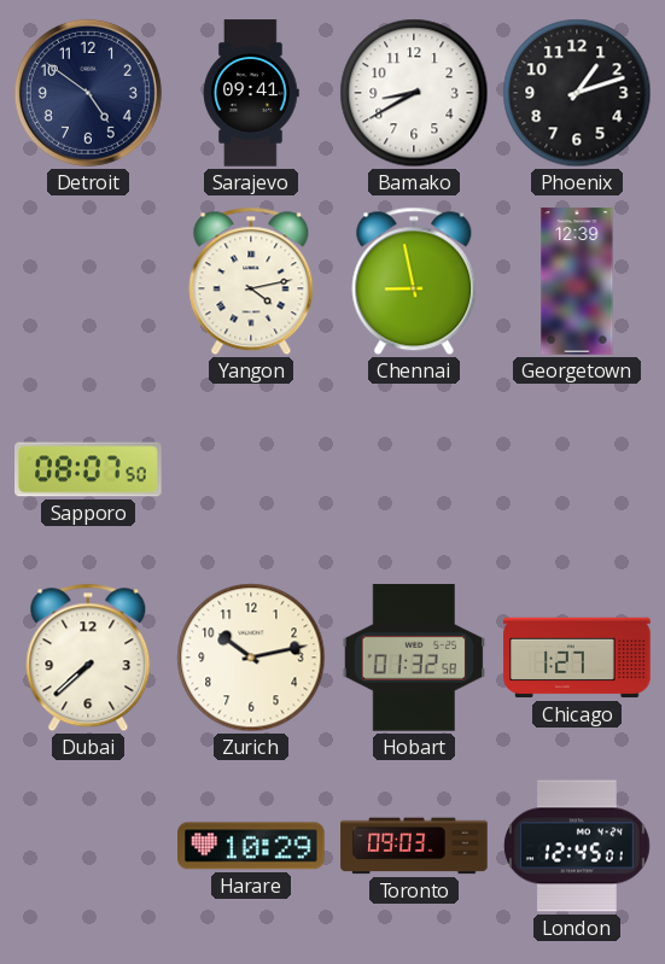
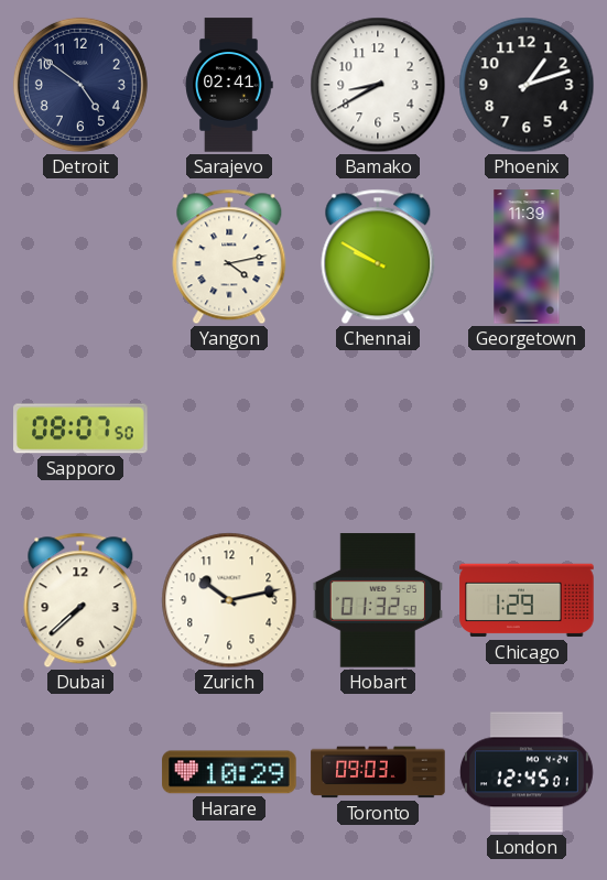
Sarajevo: 09:41 -> 02:41
Chennai: 8:58 -> 9:50
Georgetown: 12:39 -> 11:39
Chicago: 1:27 -> 1:29
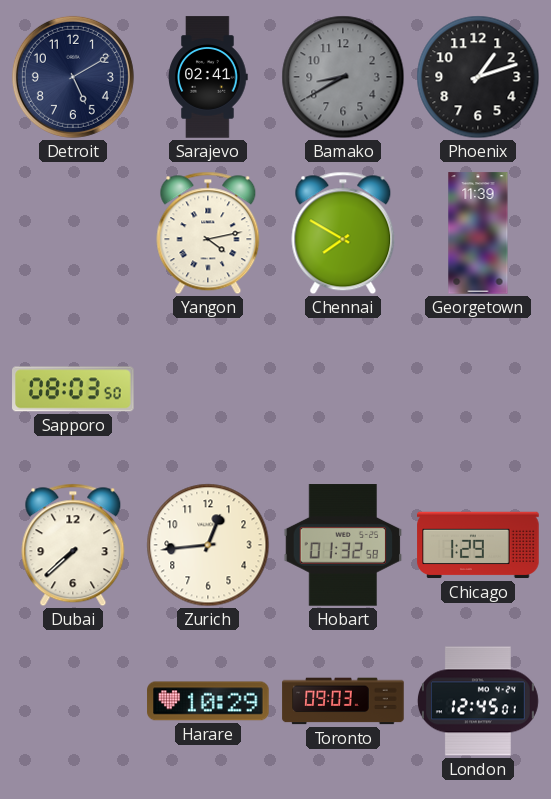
Detroit: 4:51 -> 5:10
Bamako dial: white -> grey
Chennai: 9:50 -> 7:50
Sapporo: 08:07 -> 08:03
Zurich: 10:13 -> 12:44
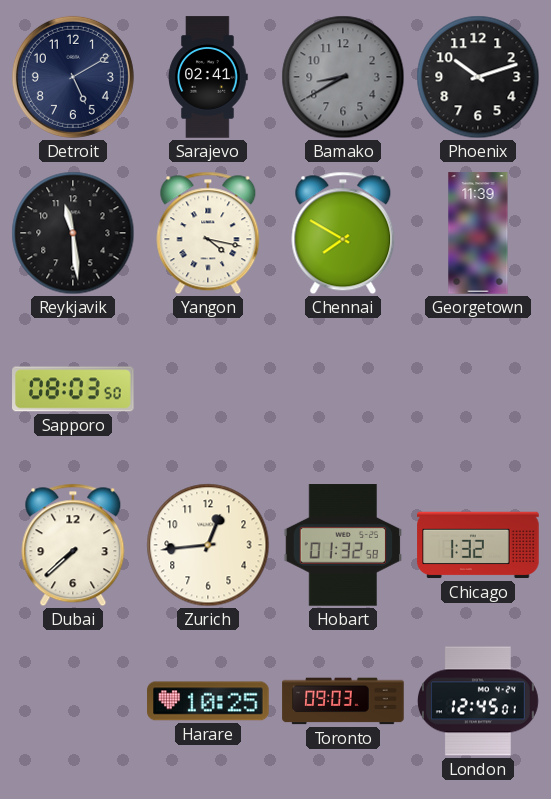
Phoenix: 1:12 -> 10:12
Reykjavik: none -> 11:29
Yangon: 4:13 -> 4:17
Chicago: 1:29 -> 1:32
Harare: 10:29 -> 10:25
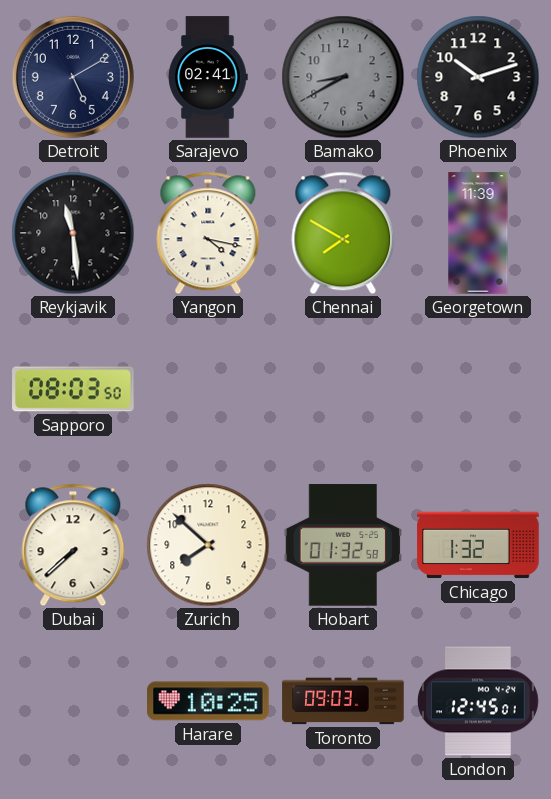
Zurich: 12:44 -> 7:52
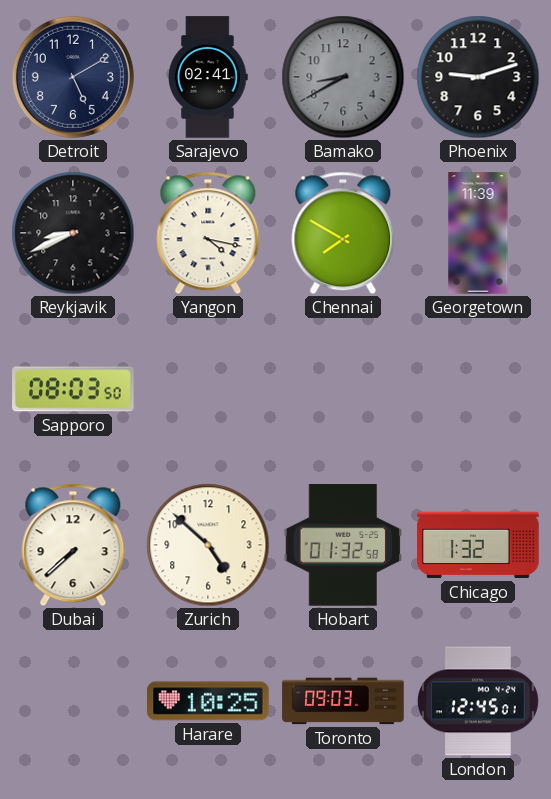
Phoenix: 10:12 -> 9:12
Reykjavik: 11:29 -> 8:41
Zurich: 7:52 -> 4:52
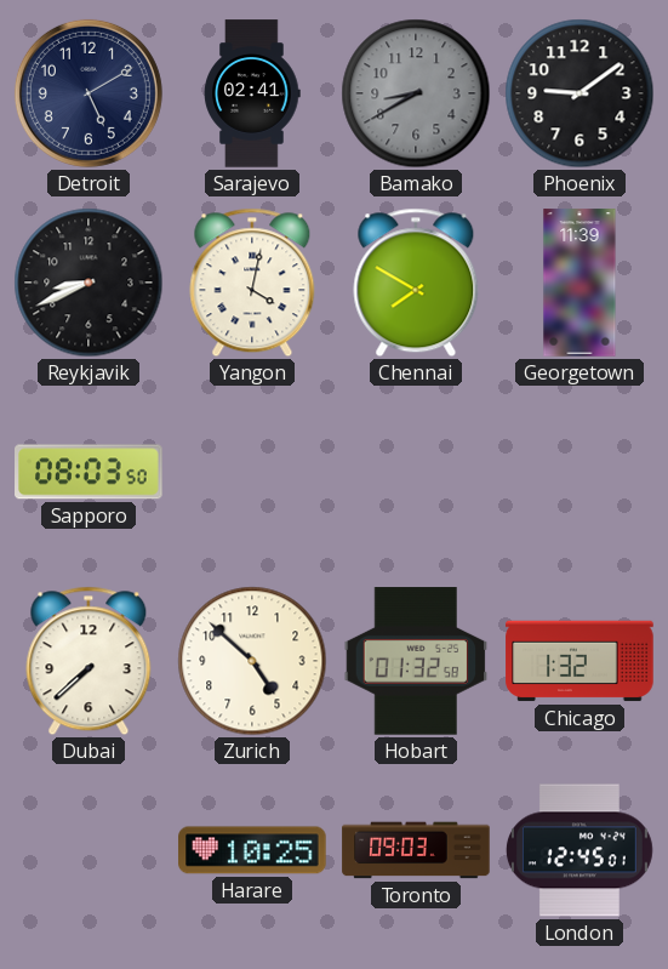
Phoenix: 9:12 -> 9:09
Yangon: 4:17 -> 4:02
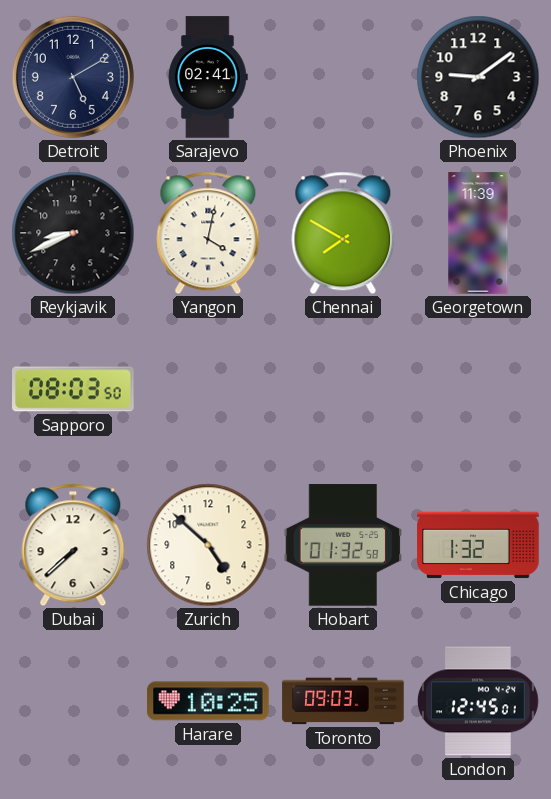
Bamako: 8:40 -> none
